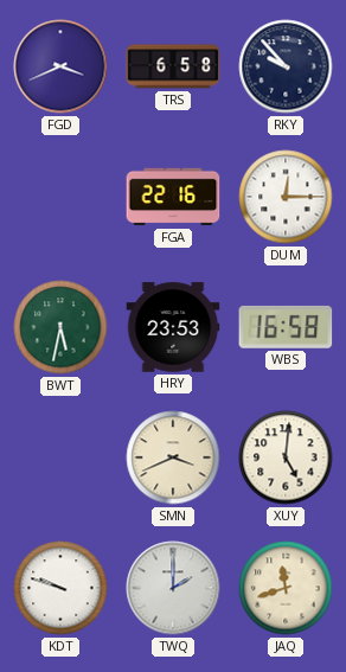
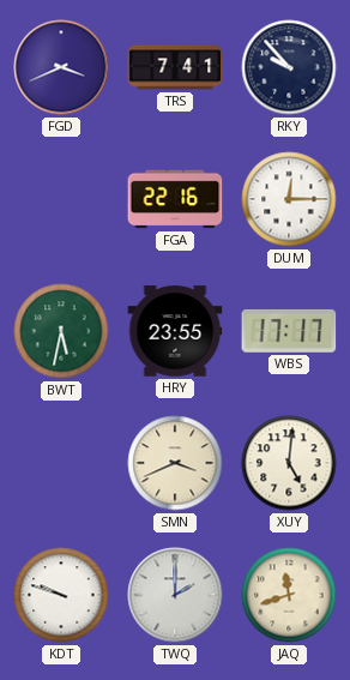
TRS: 6:58 -> 7:41
HRY: 23:53 -> 23:55
WBS: 16:58 -> 17:17
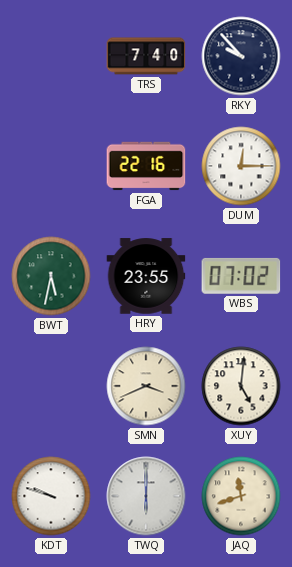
FGD: 3:41 -> none
TRS: 7:41 -> 7:40
WBS: 17:17 -> 07:02
TWQ: 2:00 -> 6:00
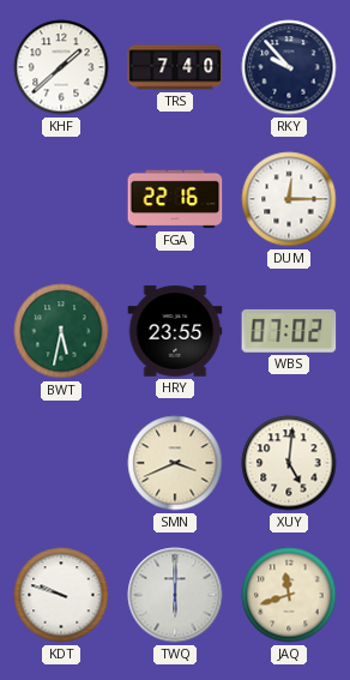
KHF: none -> 1:38
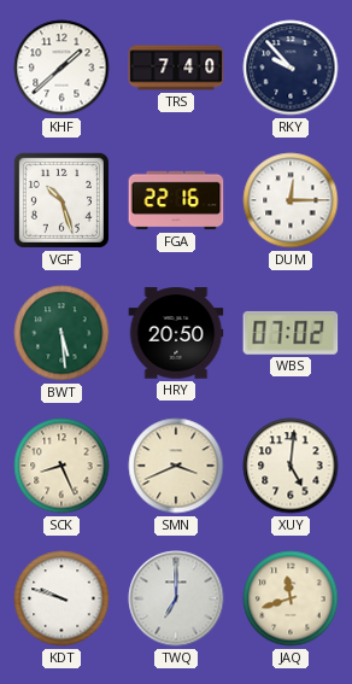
VGF: none -> 10:27
BWT: 5:32 -> 5:29
HRY: 23:55 -> 20:50
SCK: none -> 8:26
TWQ: 6:00 -> 7:00
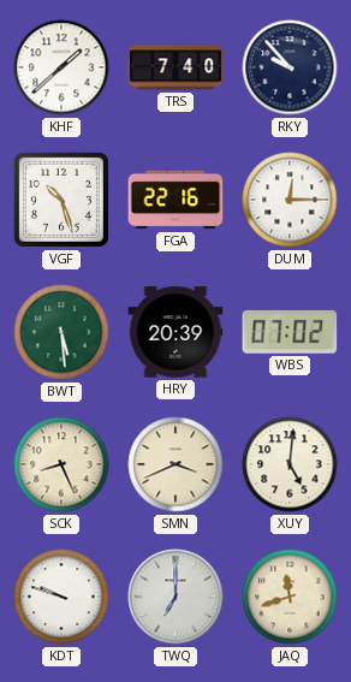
HRY: 20:50 -> 20:39
